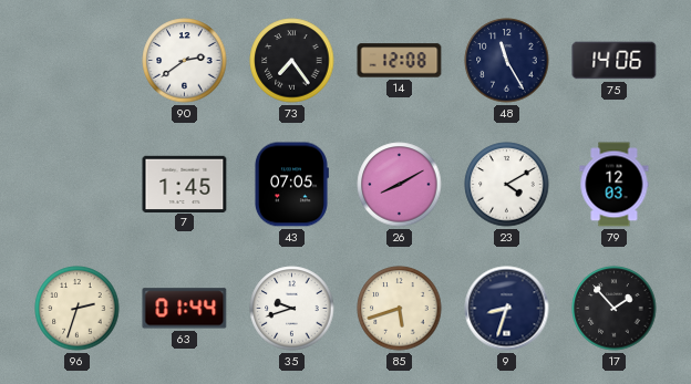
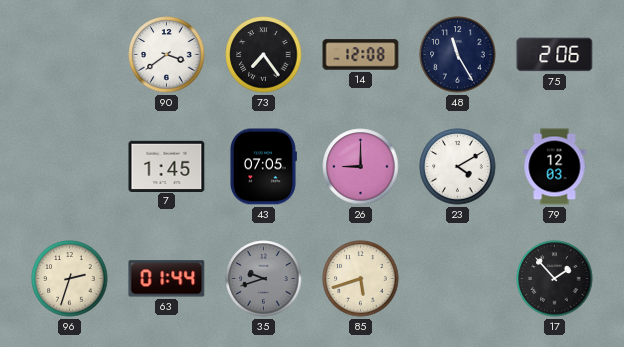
90: 2:39 -> 3:39
75: 14:06 -> 2:06
26: 8:10 -> 9:00
35 dial: white -> grey
9: 8:33 -> none
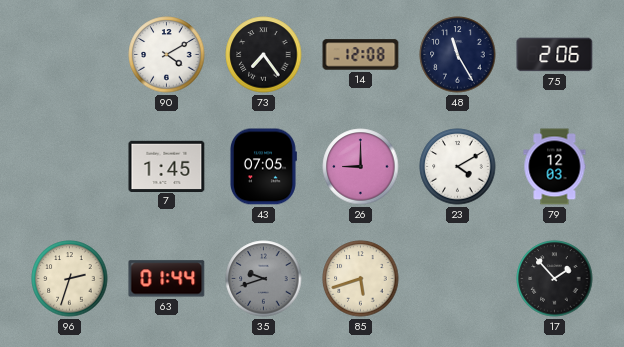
90: 3:39 -> 4:10
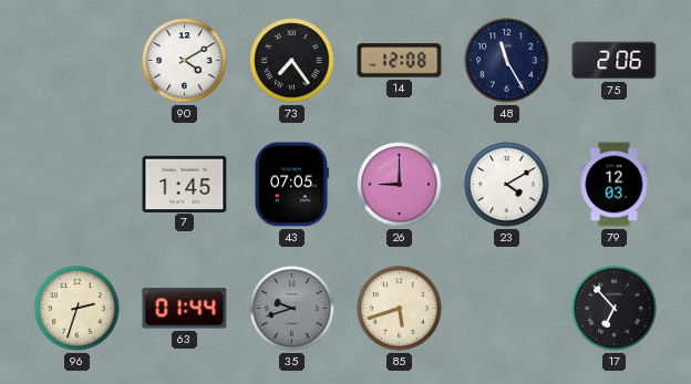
17: 1:53 -> 6:53
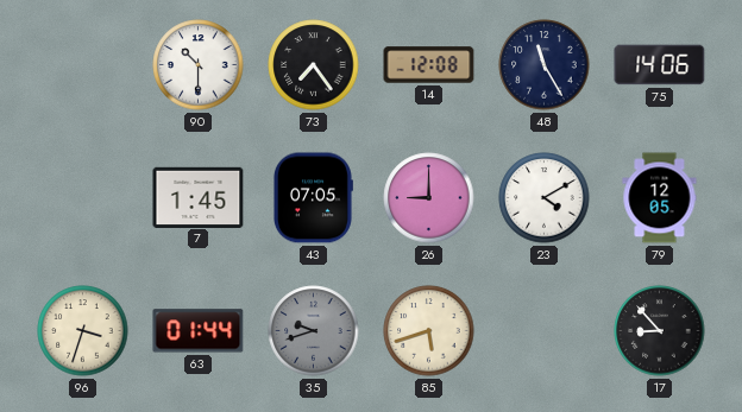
90: 4:10 -> 10:30
75: 2:06 -> 14:06
79: 12:03 -> 12:05
96: 2:33 -> 3:33
17: 6:53 -> 8:53
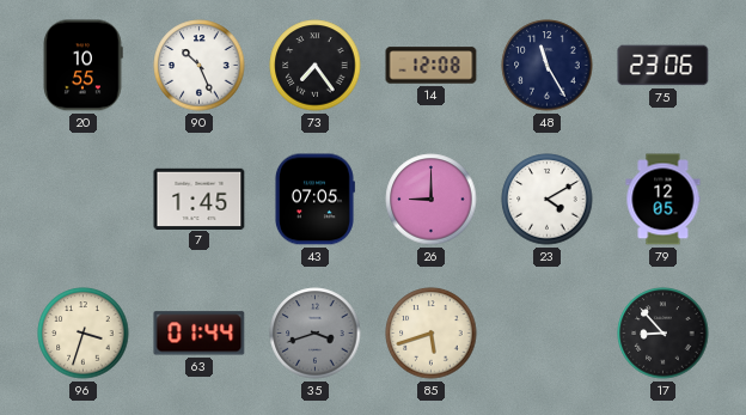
20: none -> 10:55
90: 10:30 -> 10:26
75: 14:06 -> 23:06
35: 9:42 -> 3:42
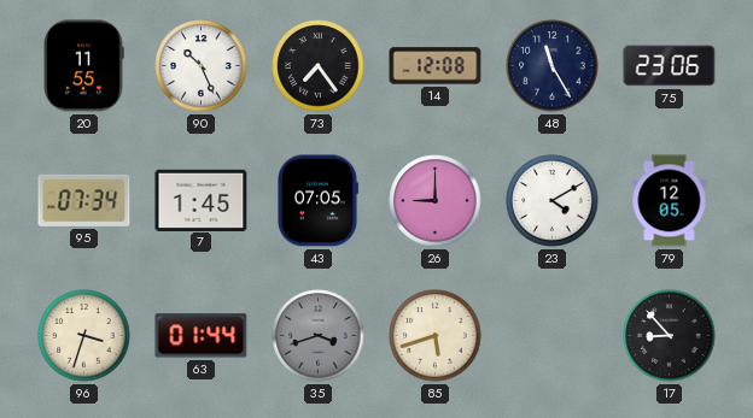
20: 10:55 -> 11:55
95: none -> 07:34
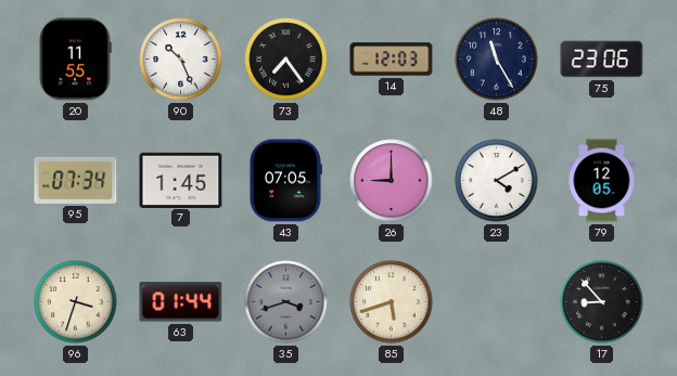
14: 12:08 -> 12:03
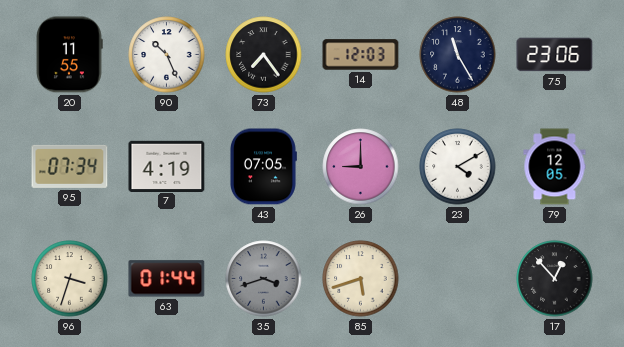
7: 1:45 -> 4:19
17: 8:53 -> 12:53
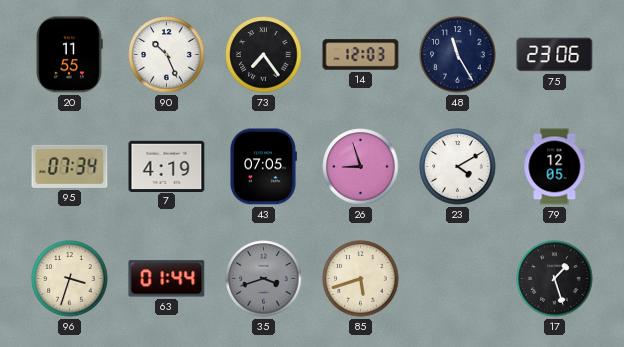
26: 9:00 -> 8:57
17: 12:53 -> 1:27
